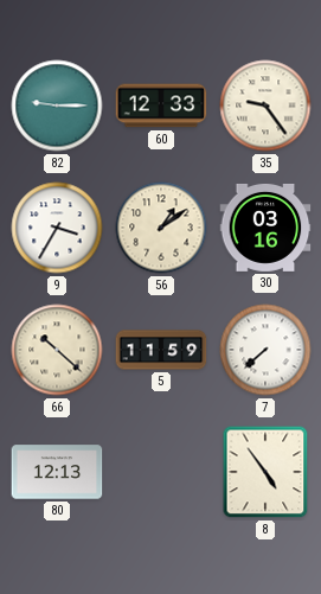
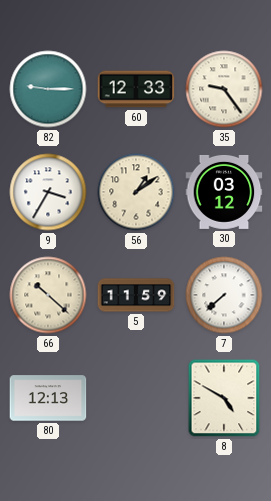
30: 03:16 -> 03:12
8: 4:54 -> 4:50
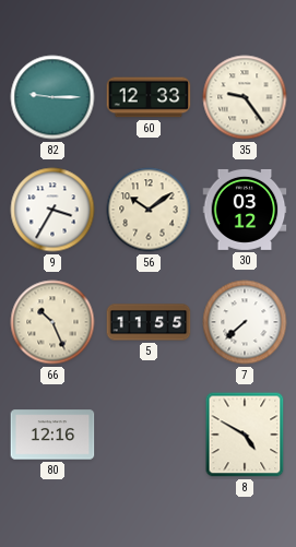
56: 1:09 -> 10:09
66: 10:22 -> 10:26
5: 11:59 -> 11:55
80: 12:13 -> 12:16
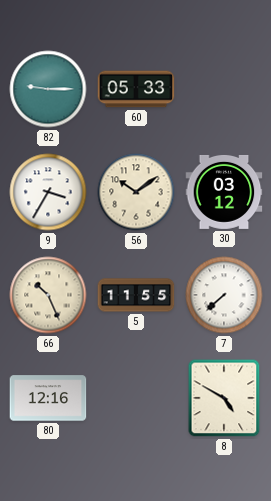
60: 12:33 -> 05:33
35: 9:24 -> none
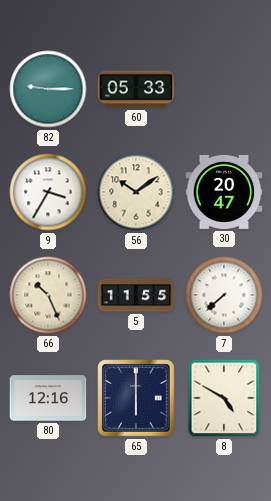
30: 03:12 -> 20:47
65: none -> 6:00
